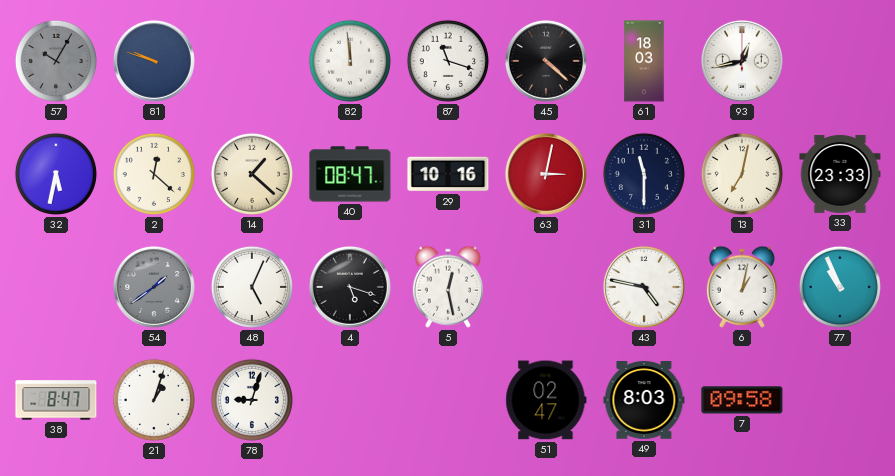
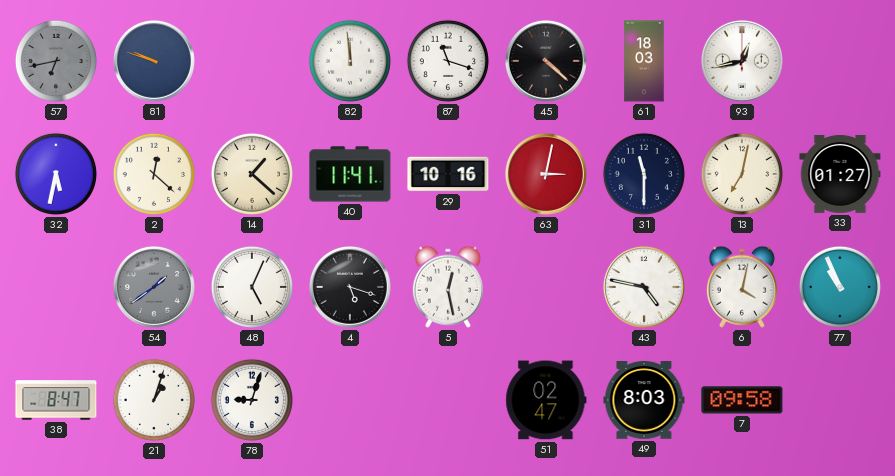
57: 10:05 -> 6:43
40: 08:47 -> 11:41
33: 23:33 -> 01:27
6: 1:02 -> 4:02
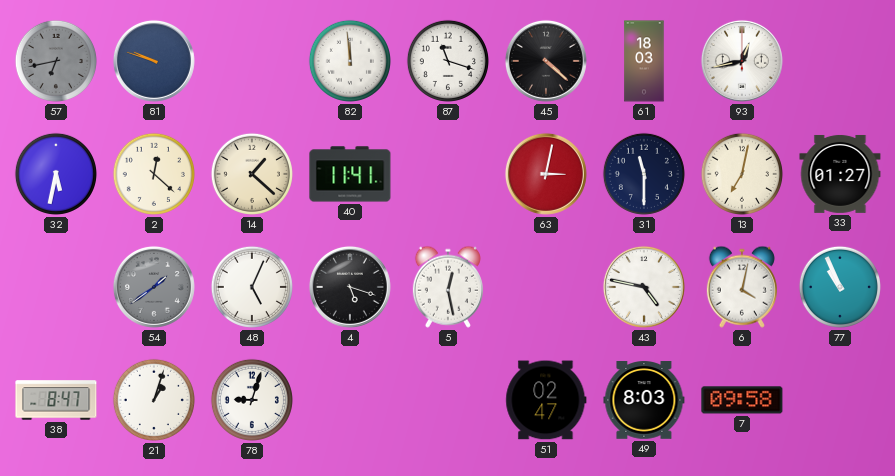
29: 10:16 -> none
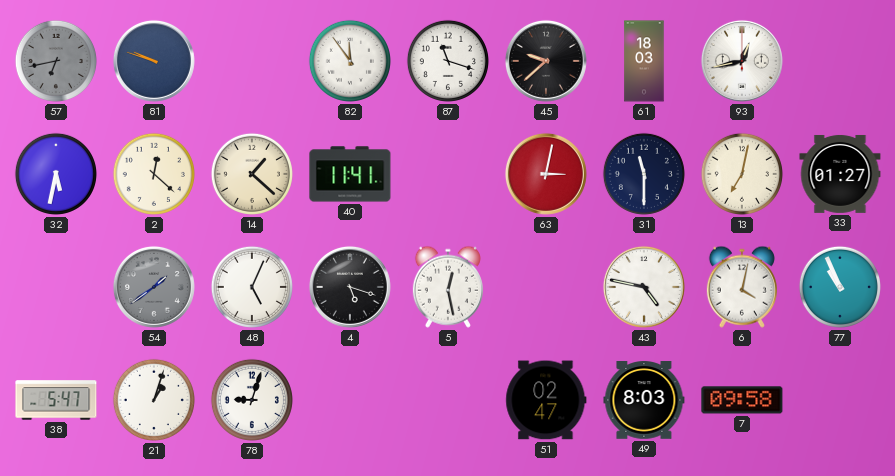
82: 11:59 -> 11:54
45: 4:22 -> 9:38
38: 8:47 -> 5:47
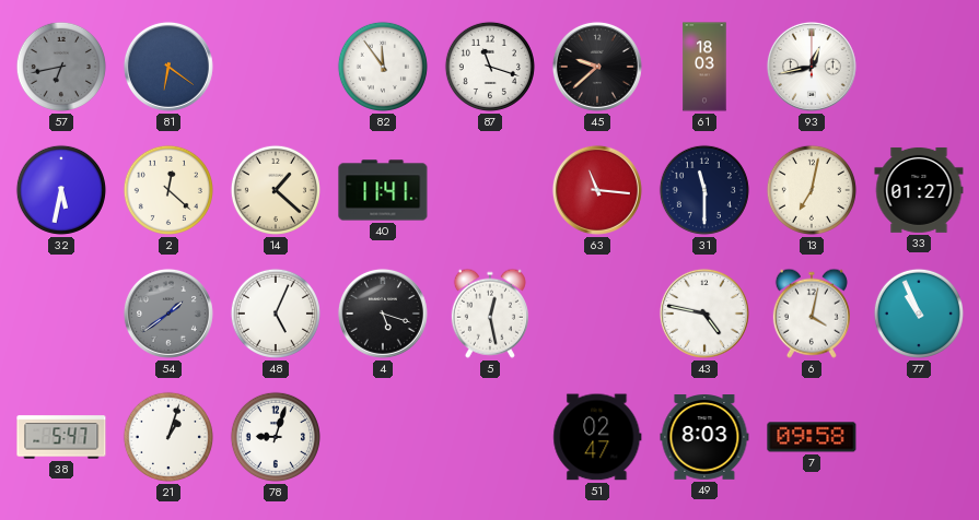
81: 9:48 -> 6:21
63: 3:02 -> 11:16
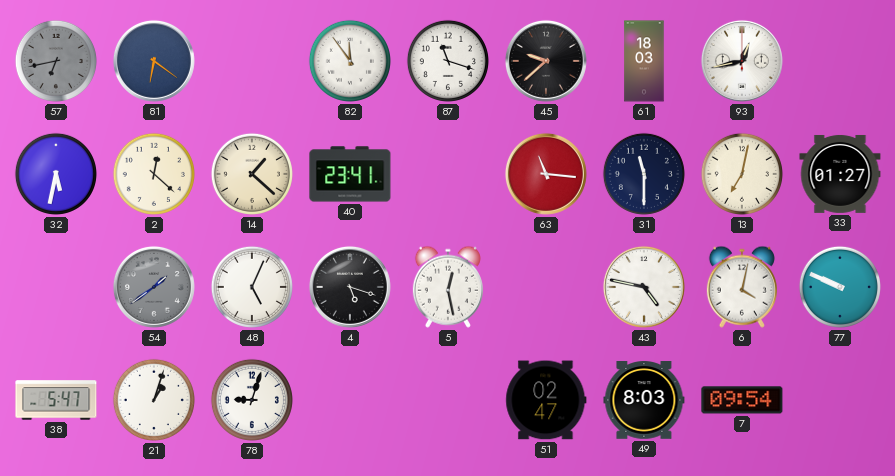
40: 11:41 -> 23:41
77: 10:56 -> 9:49
7: 09:58 -> 09:54
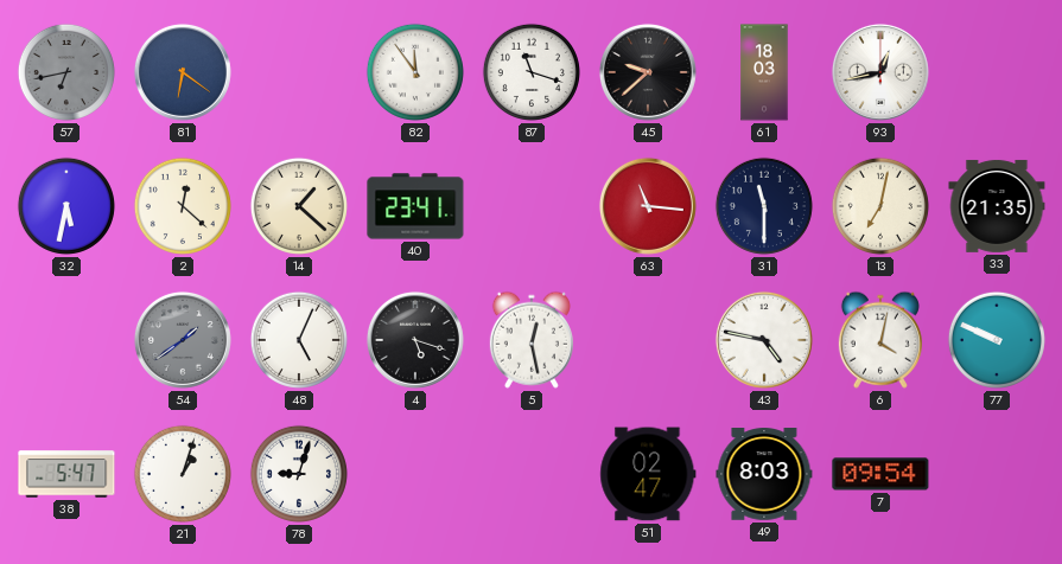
33: 01:27 -> 21:35
